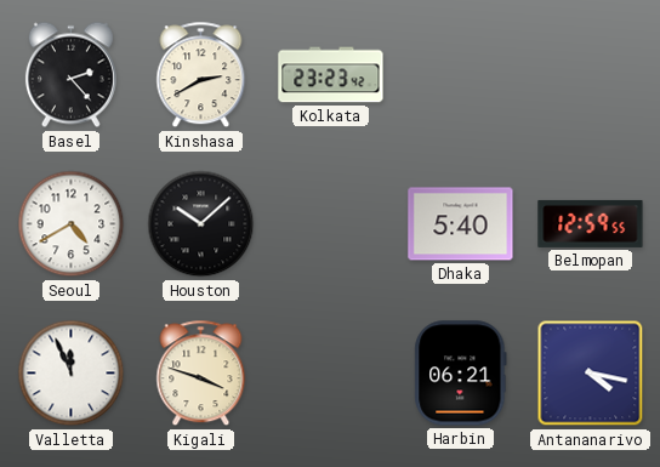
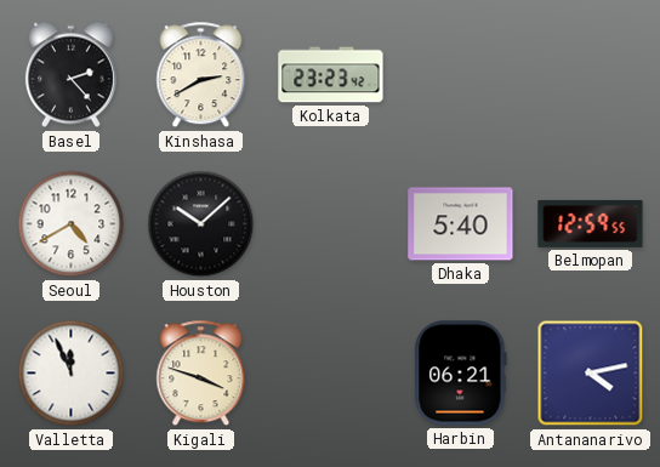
Antananarivo: 4:17 -> 4:13
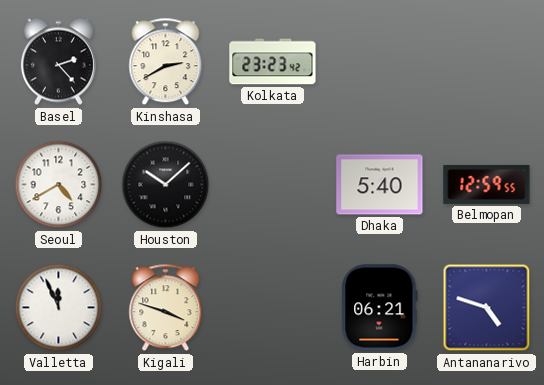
Antananarivo: 4:13 -> 4:48
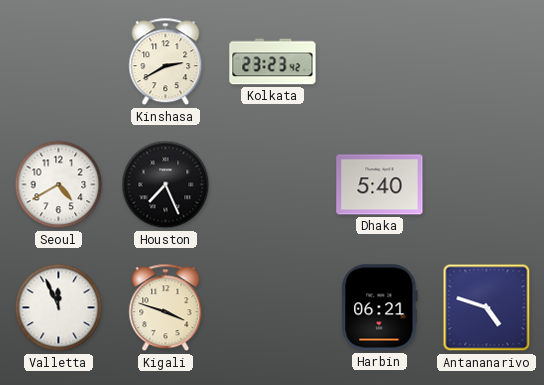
Basel: 2:23 -> none
Houston: 10:08 -> 7:26
Belmopan: 12:59 -> none
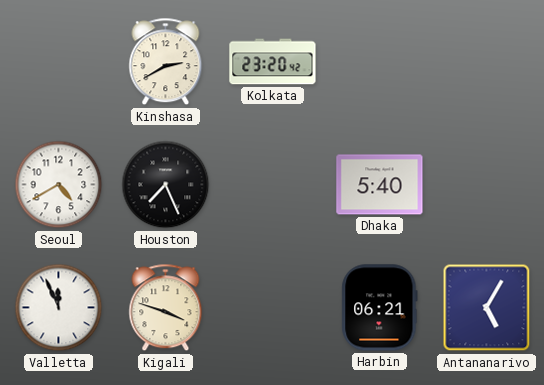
Kolkata: 23:23 -> 23:20
Antananarivo: 4:48 -> 5:05
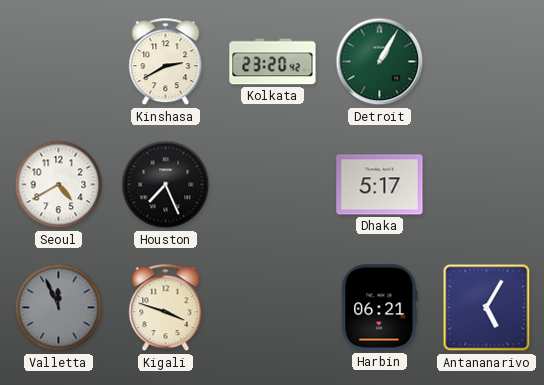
Detroit: none -> 1:05
Dhaka: 5:40 -> 5:17
Valletta dial: white -> grey
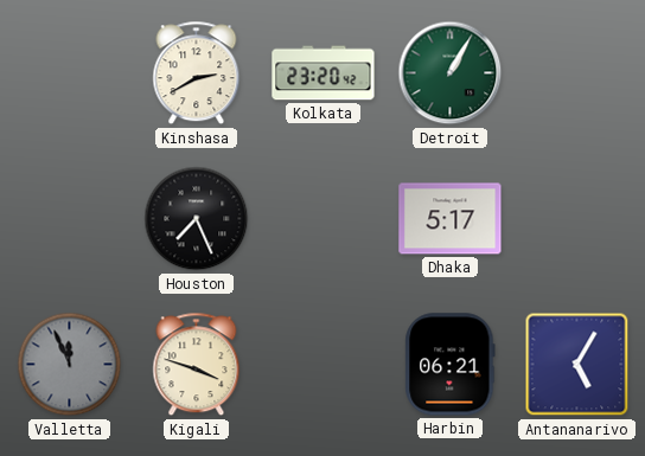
Seoul: 4:40 -> none
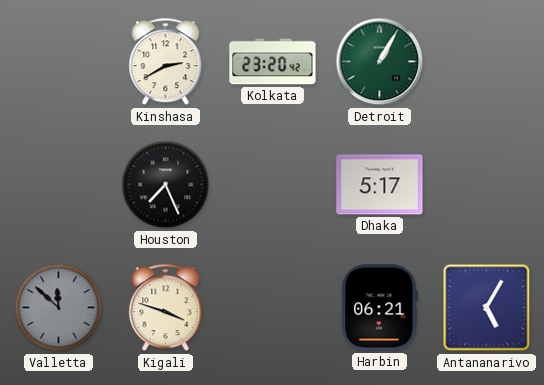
Valletta: 11:56 -> 11:52
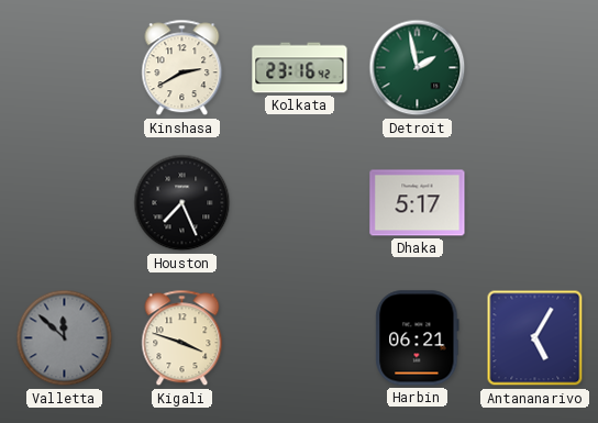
Kolkata: 23:20 -> 23:16
Detroit: 1:05 -> 1:58
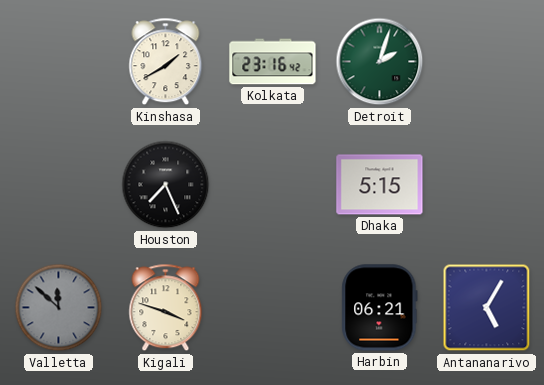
Kinshasa: 2:40 -> 1:40
Detroit: 1:58 -> 2:03
Dhaka: 5:17 -> 5:15
